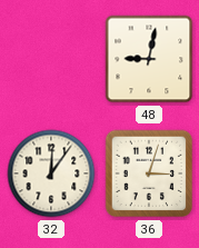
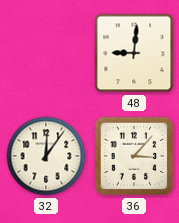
48: 9:02 -> 9:01
36: 3:03 -> 3:07
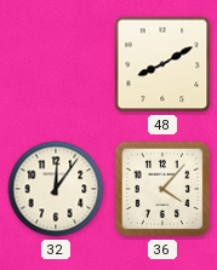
48: 9:01 -> 8:10
36: 3:07 -> 4:07
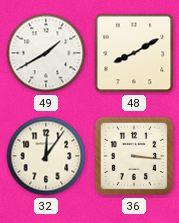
49: none -> 1:40
36: 4:07 -> 3:16
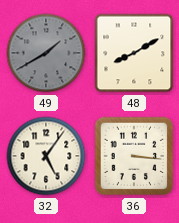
49 dial: white -> grey
32: 12:06 -> 5:06
